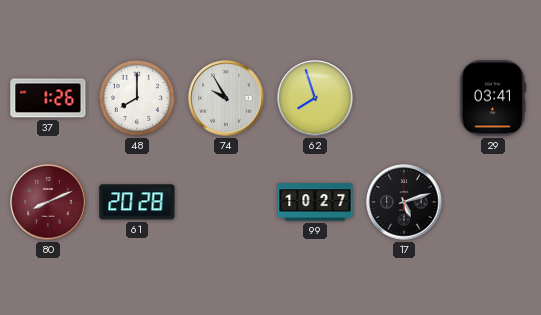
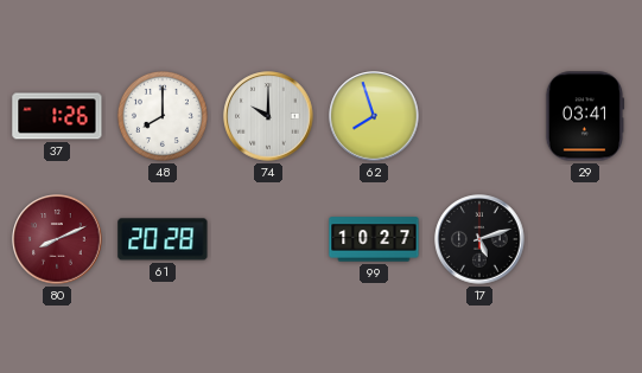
74: 9:55 -> 10:00
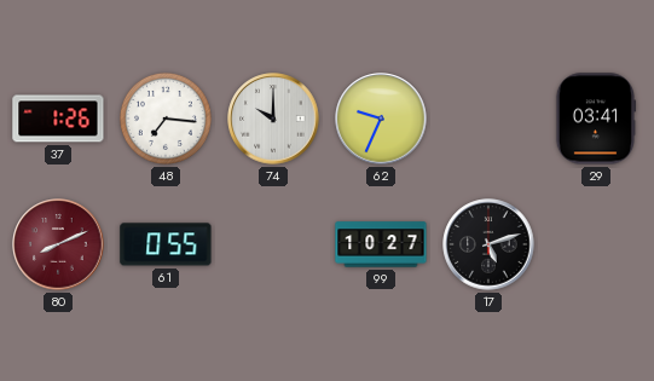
48: 8:00 -> 7:16
62: 7:57 -> 9:34
61: 20:28 -> 0:55
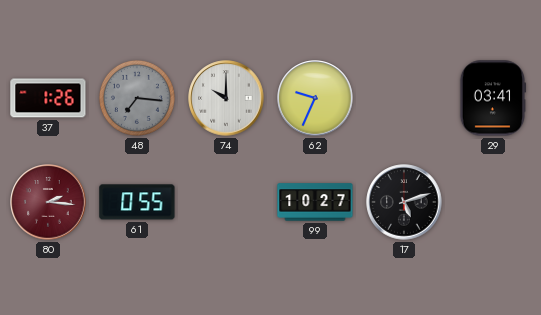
48 dial: white -> grey
80: 8:11 -> 2:16
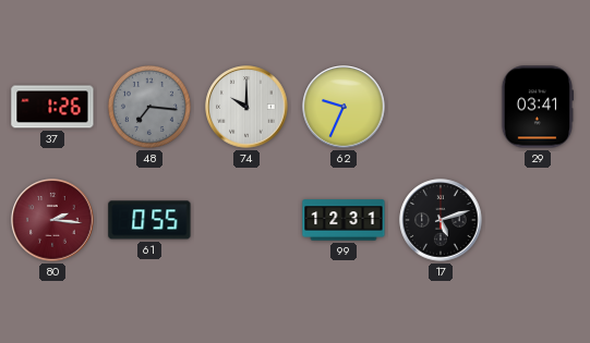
99: 10:27 -> 12:31
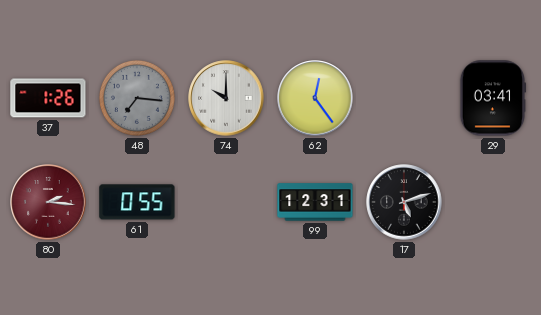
62: 9:34 -> 12:24
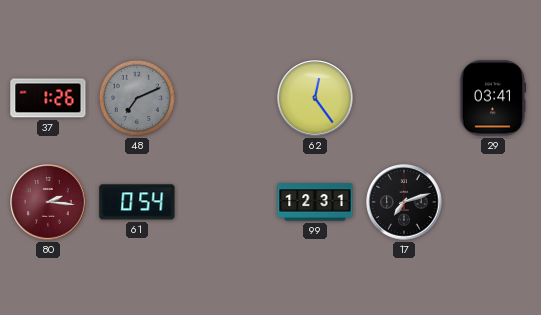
48: 7:16 -> 7:11
74: 10:00 -> none
61: 0:55 -> 0:54
17: 5:12 -> 7:12
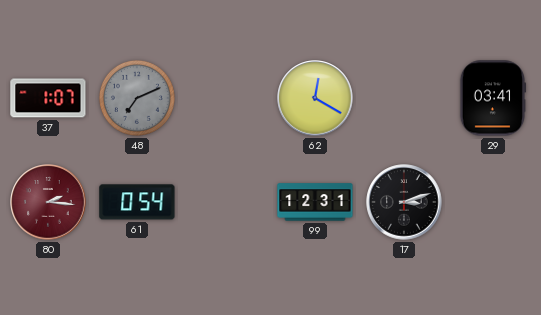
37: 1:26 -> 1:07
62: 12:24 -> 12:20
17: 7:12 -> 3:12
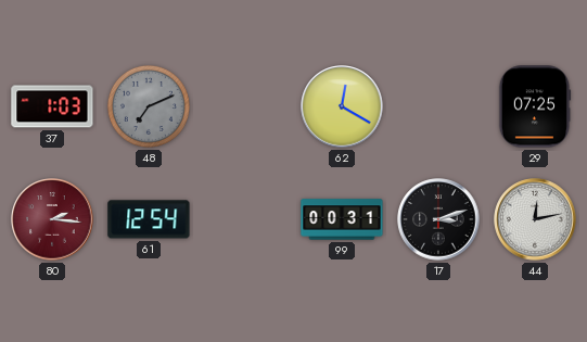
37: 1:07 -> 1:03
29: 03:41 -> 07:25
61: 0:54 -> 12:54
99: 12:31 -> 00:31
44: none -> 12:13
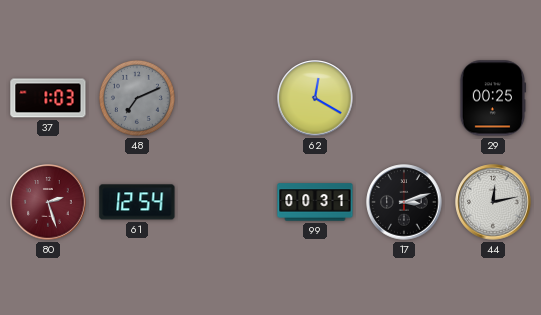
29: 07:25 -> 00:25
80: 2:16 -> 2:27
